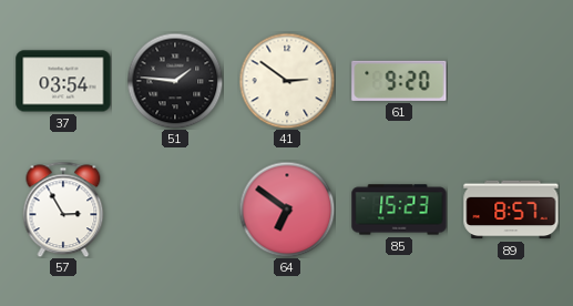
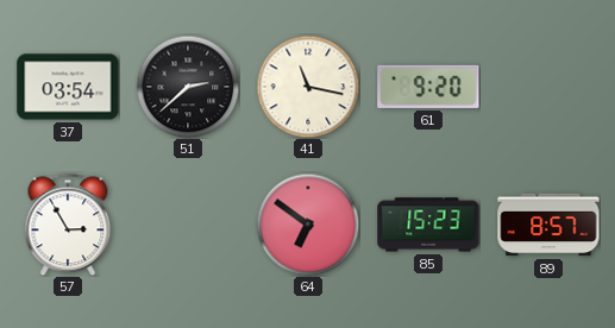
51: 1:46 -> 2:38
41: 2:51 -> 11:17
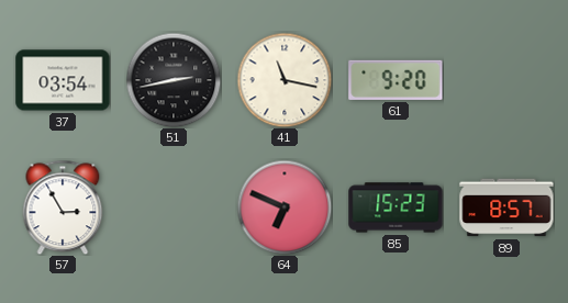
51: 2:38 -> 2:43
64: 6:51 -> 6:49
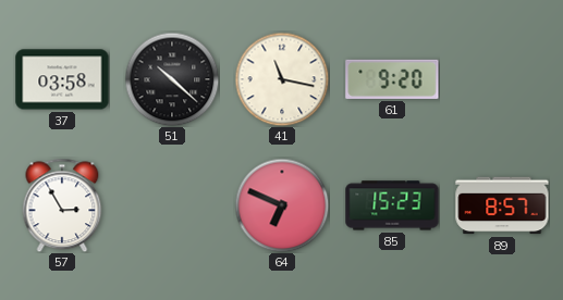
37: 03:54 -> 03:58
51: 2:43 -> 10:22
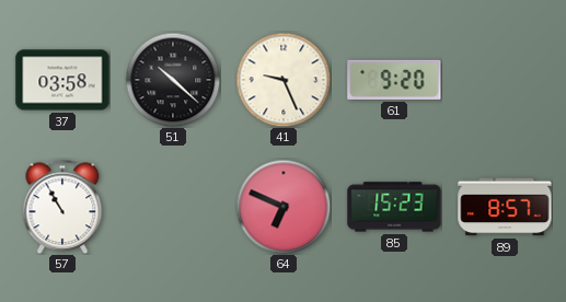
41: 11:17 -> 9:26
57: 2:55 -> 10:55
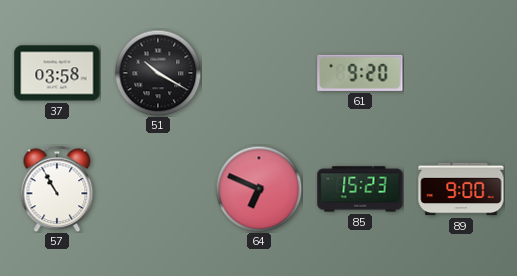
51: 10:22 -> 10:20
41: 9:26 -> none
89: 8:57 -> 9:00
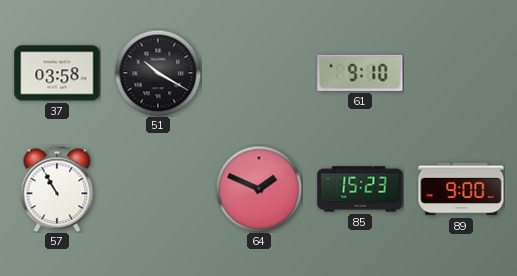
61: 9:20 -> 9:10
64: 6:49 -> 1:49
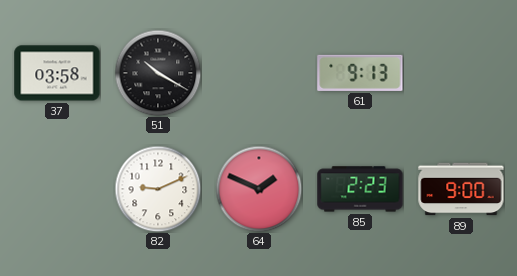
61: 9:10 -> 9:13
57: 10:55 -> none
82: none -> 9:11
85: 15:23 -> 2:23
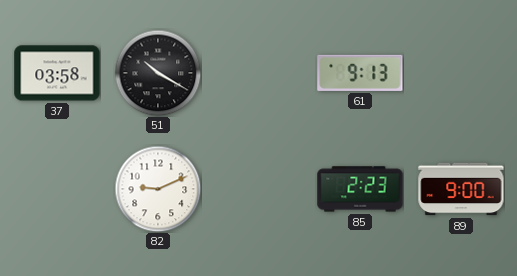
64: 1:49 -> none
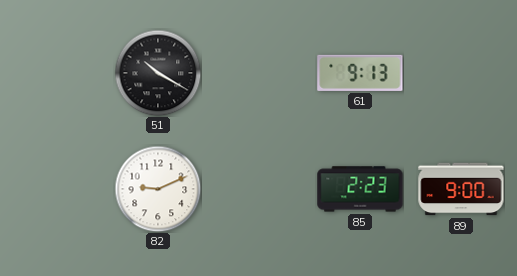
37: 03:58 -> none
